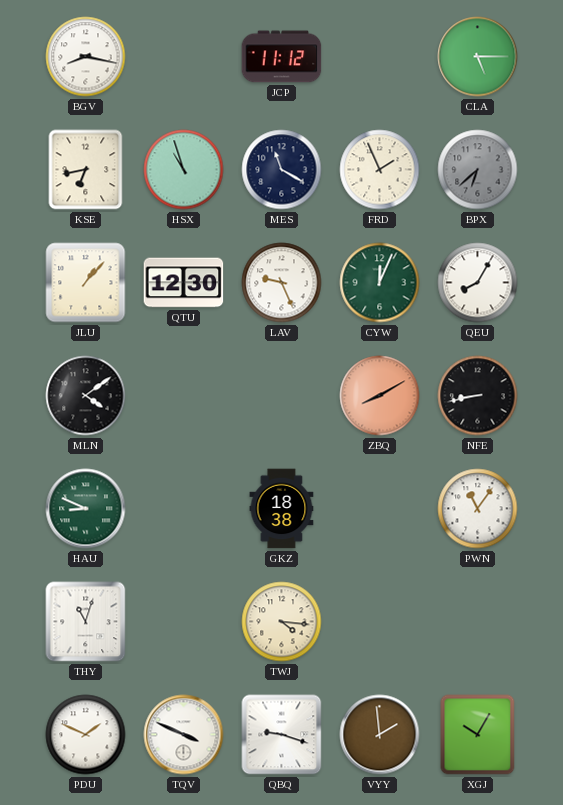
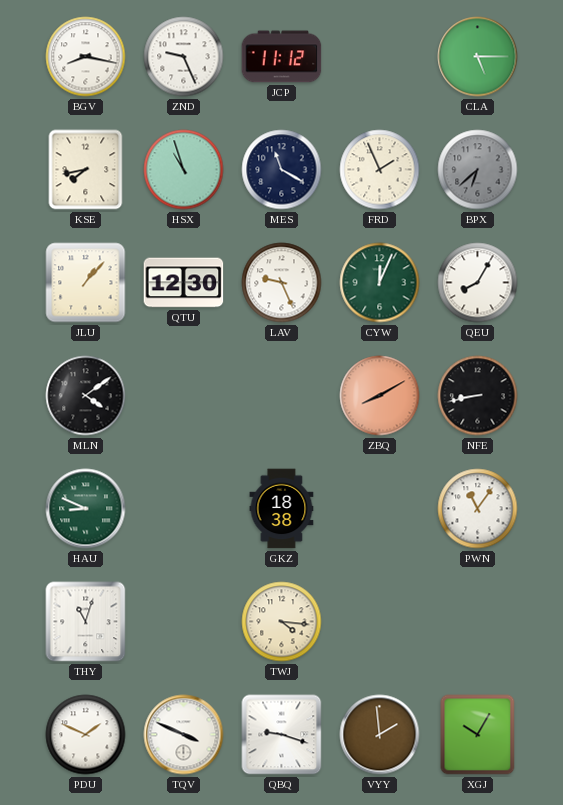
ZND: none -> 9:26
KSE: 6:43 -> 7:43
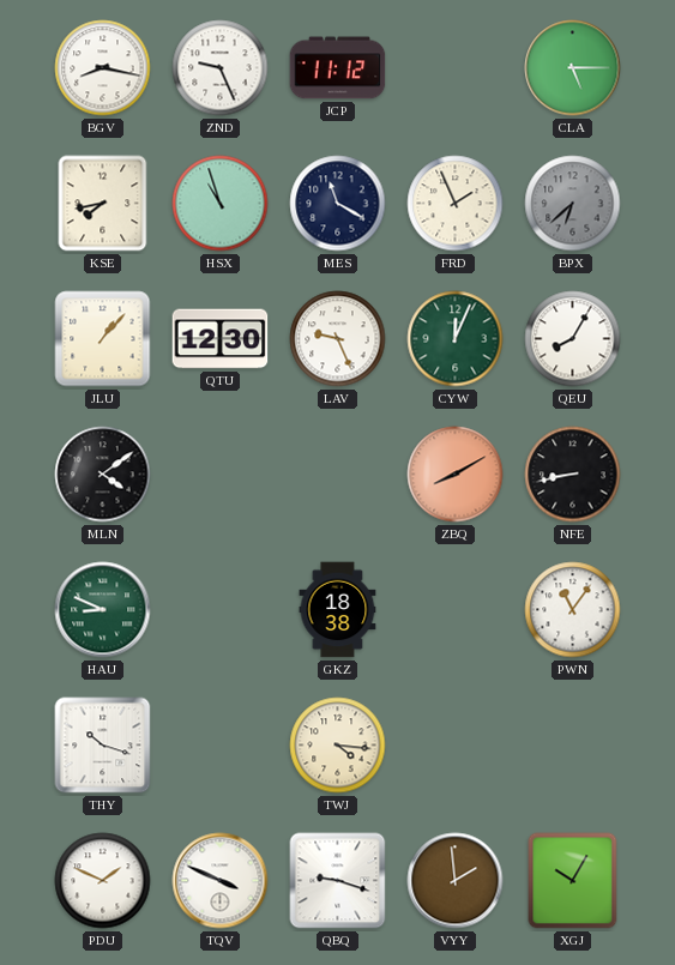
THY: 11:03 -> 10:18
